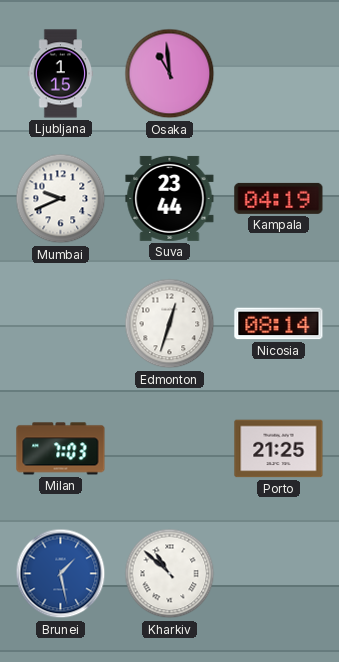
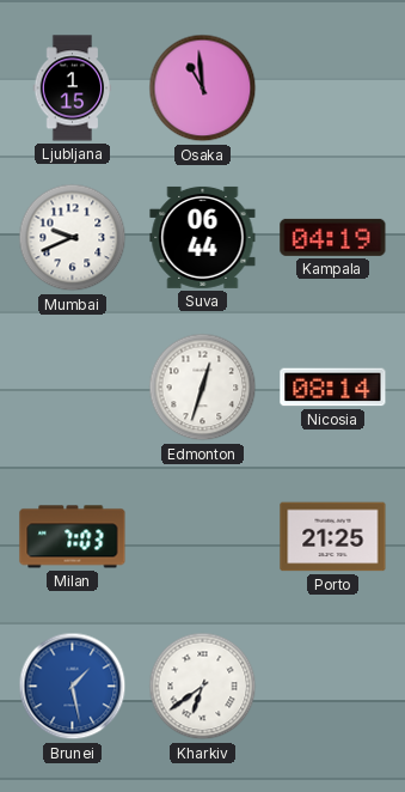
Suva: 23:44 -> 06:44
Kharkiv: 10:52 -> 6:39
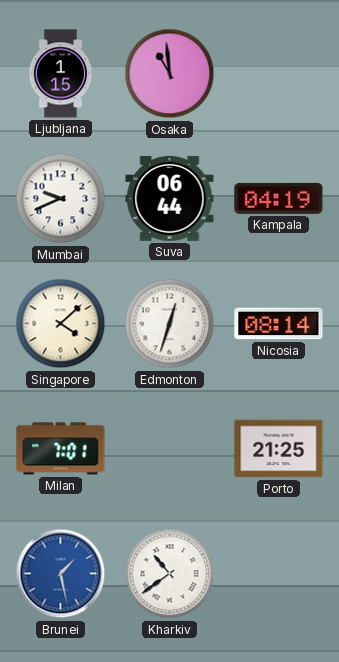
Singapore: none -> 4:08
Milan: 7:03 -> 7:01
Kharkiv: 6:39 -> 10:39
